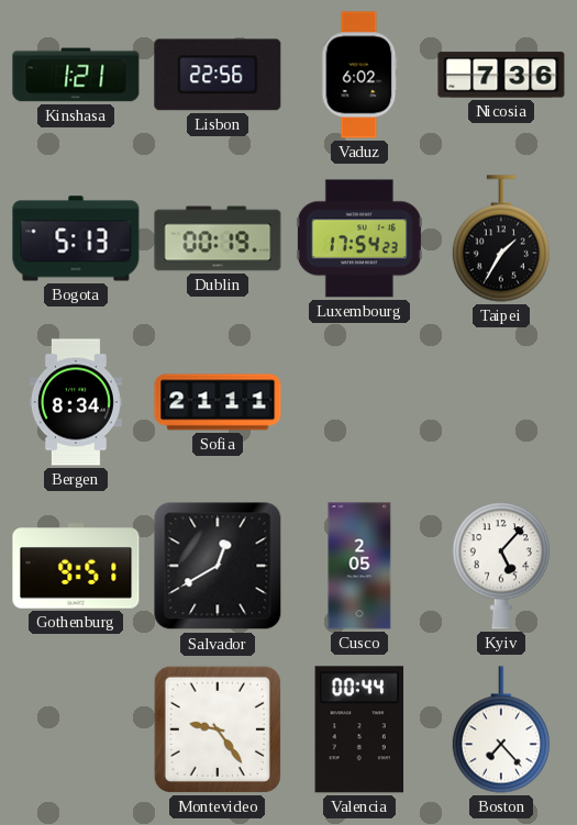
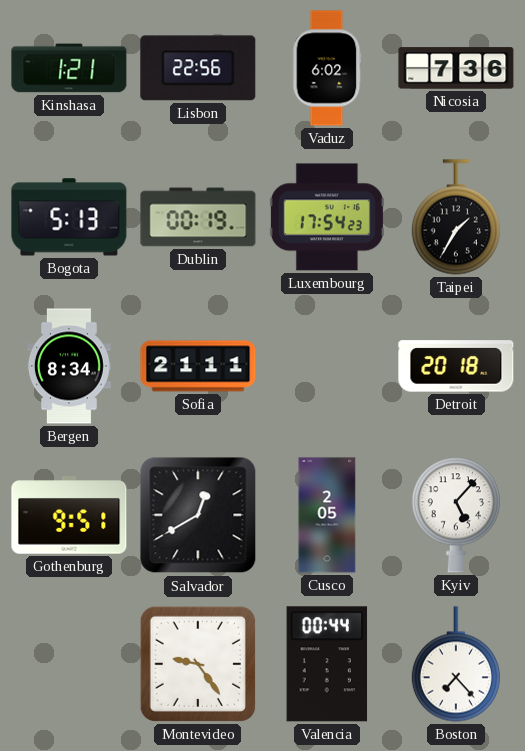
Detroit: none -> 20:18
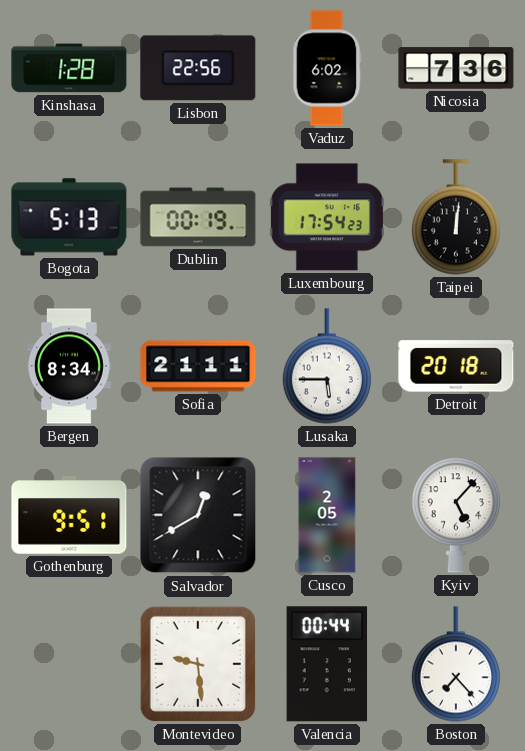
Kinshasa: 1:21 -> 1:28
Taipei: 1:35 -> 12:01
Lusaka: none -> 5:45
Montevideo: 9:24 -> 9:29
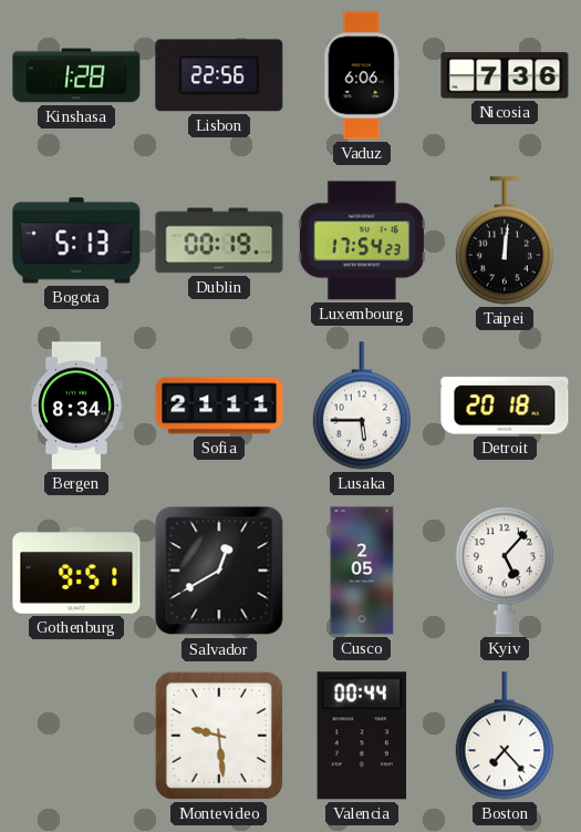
Vaduz: 6:02 -> 6:06
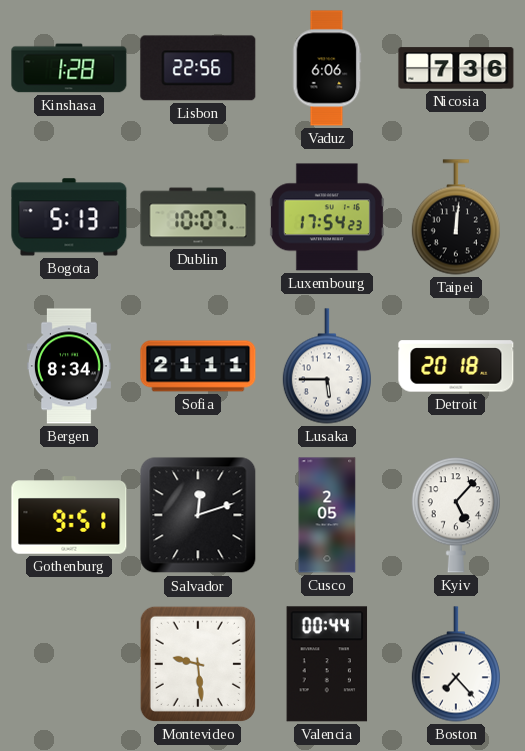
Dublin: 00:19 -> 10:07
Salvador: 12:40 -> 12:12
